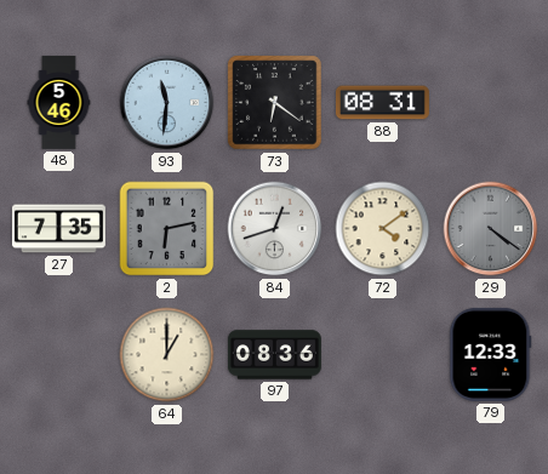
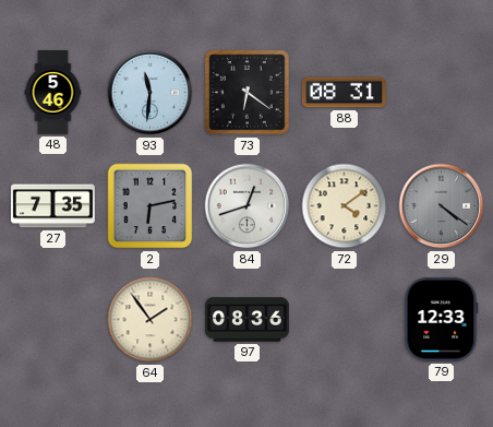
64: 1:00 -> 1:54
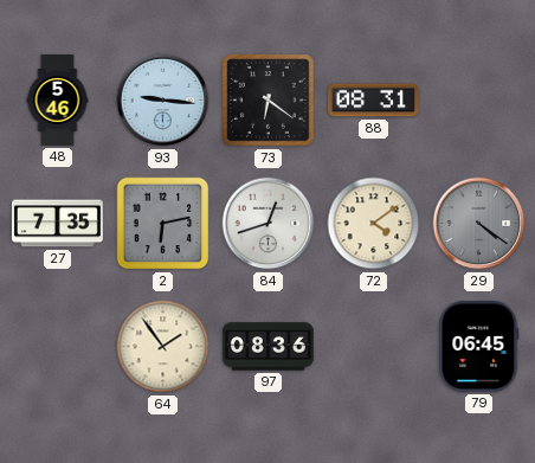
93: 11:31 -> 9:16
79: 12:33 -> 06:45
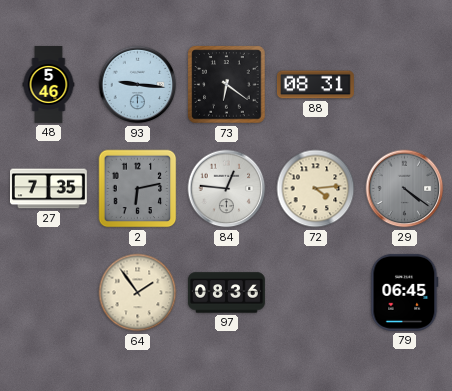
84: 12:42 -> 12:46
72: 4:09 -> 4:14
